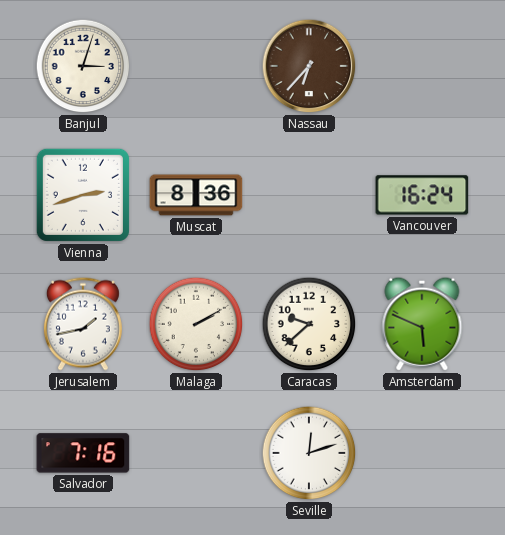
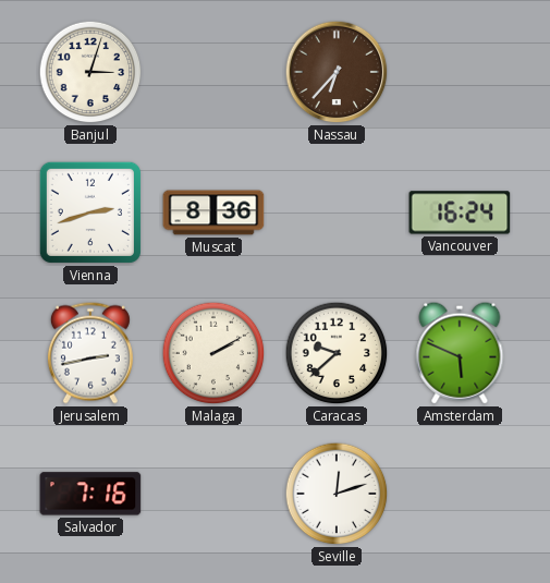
Jerusalem: 1:43 -> 2:43
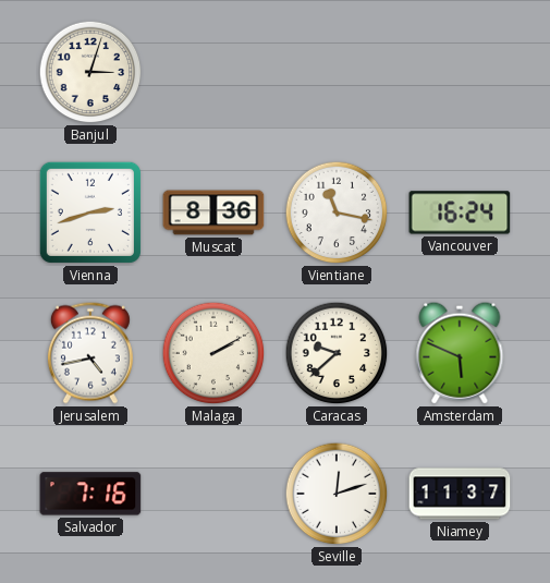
Nassau: 6:37 -> none
Vientiane: none -> 11:17
Jerusalem: 2:43 -> 4:43
Niamey: none -> 11:37
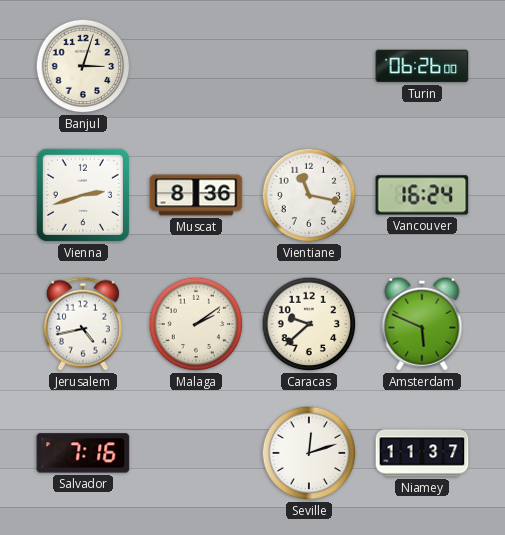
Turin: none -> 06:26
Malaga: 2:10 -> 2:09
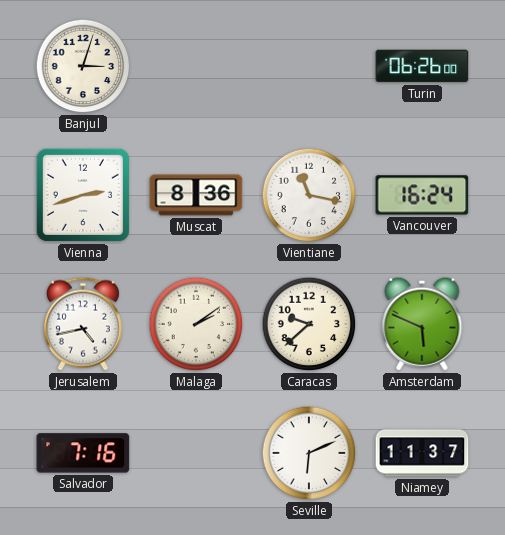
Seville: 12:12 -> 6:11
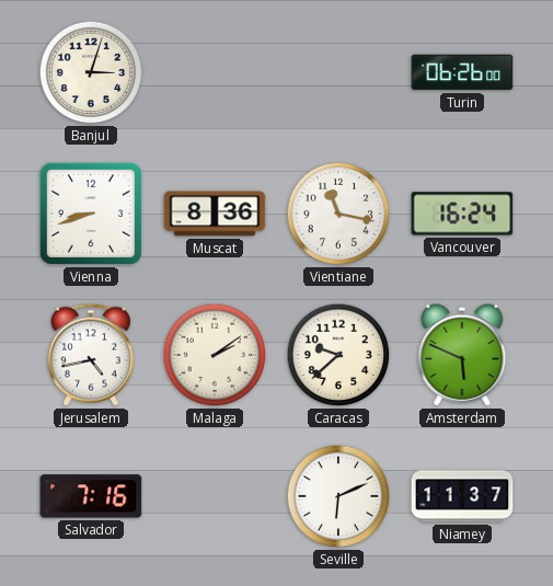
Vienna: 2:42 -> 8:42
